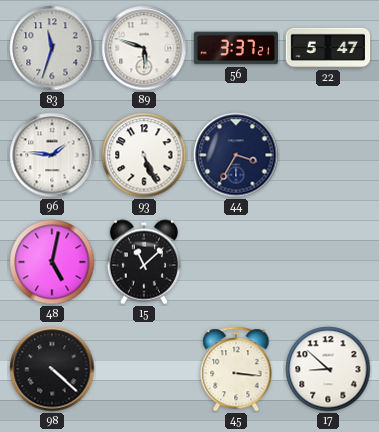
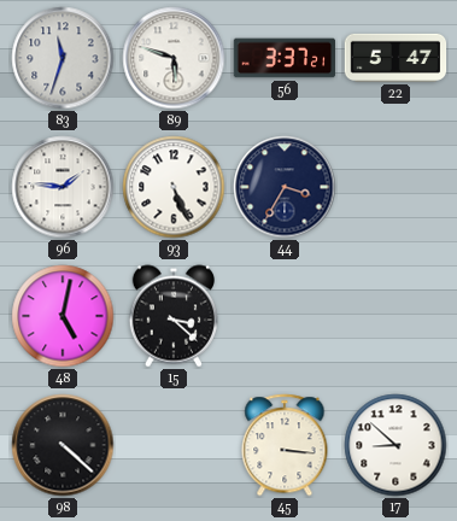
15: 11:08 -> 3:22
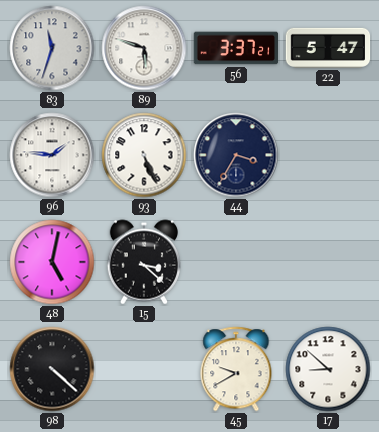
45: 3:16 -> 9:40
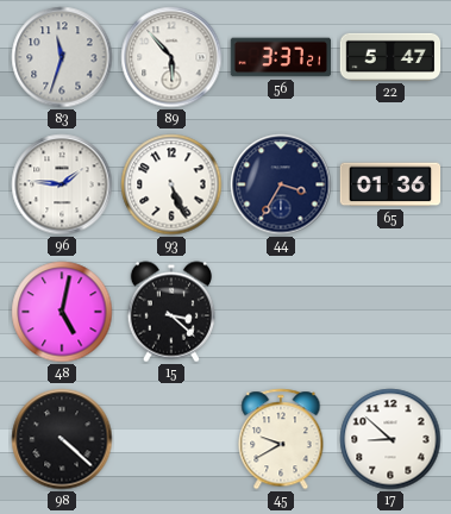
89: 5:48 -> 5:53
65: none -> 01:36
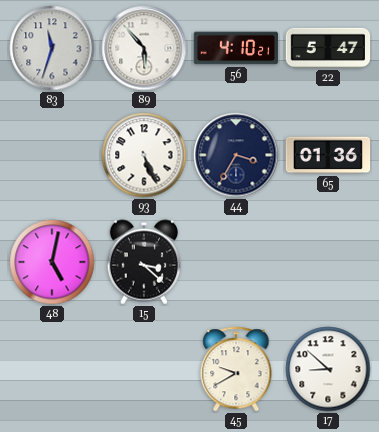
56: 3:37 -> 4:10
96: 1:46 -> none
98: 4:22 -> none
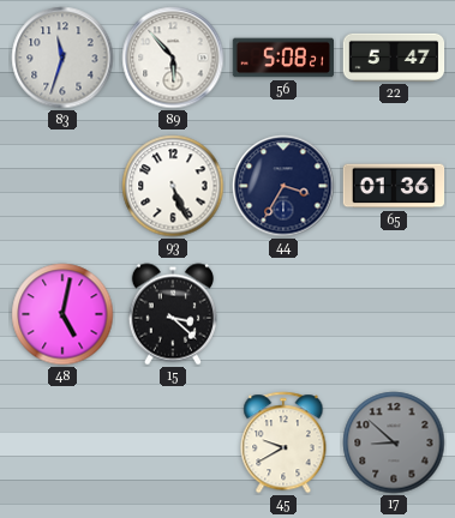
56: 4:10 -> 5:08
17 dial: white -> grey
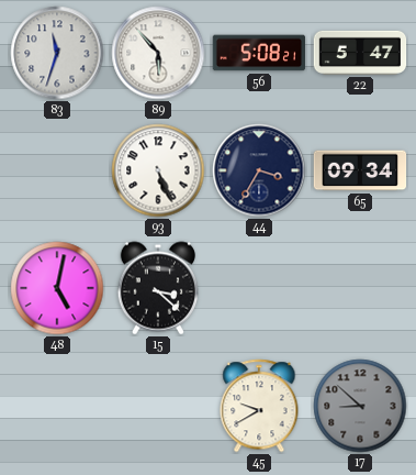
65: 01:36 -> 09:34
